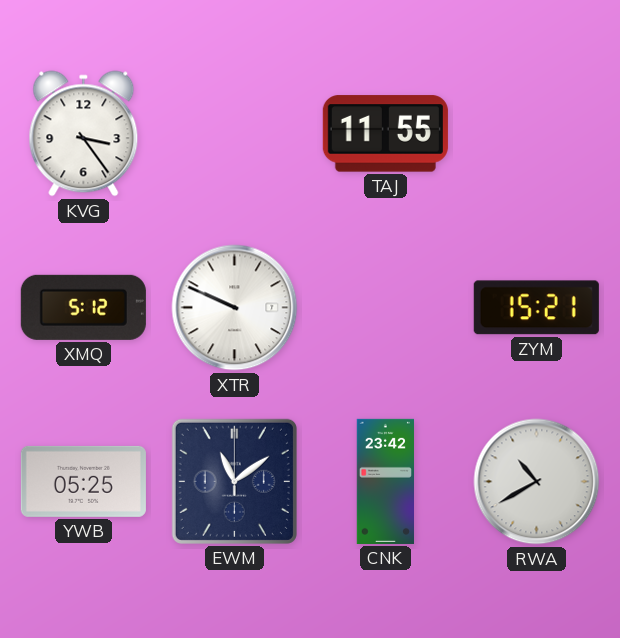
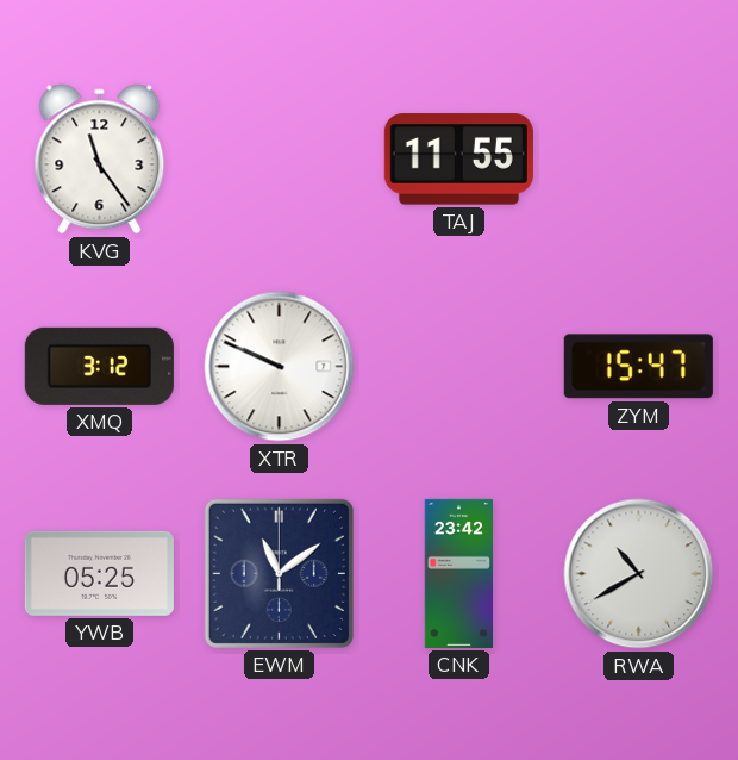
KVG: 3:24 -> 11:24
XMQ: 5:12 -> 3:12
ZYM: 15:21 -> 15:47
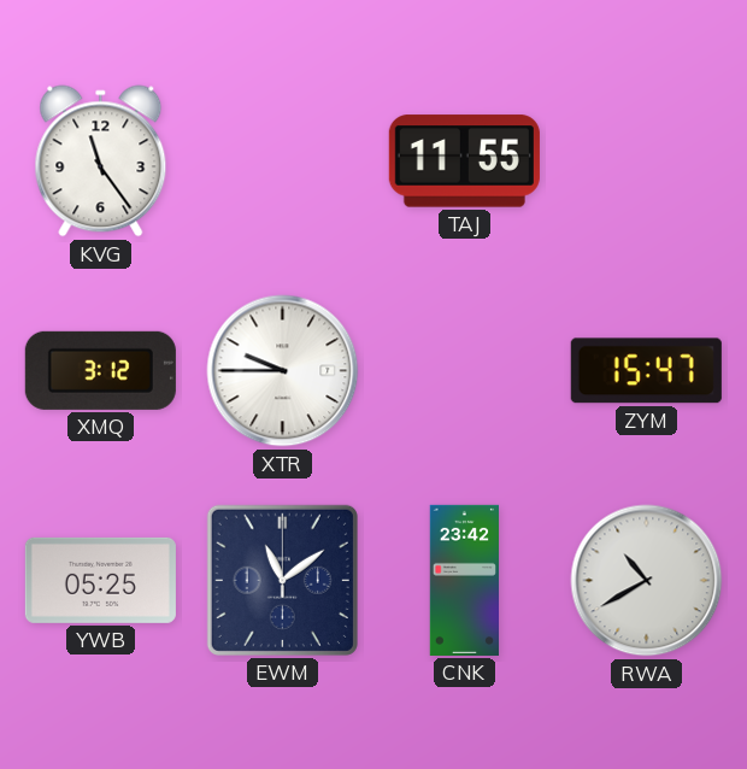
XTR: 9:49 -> 9:45
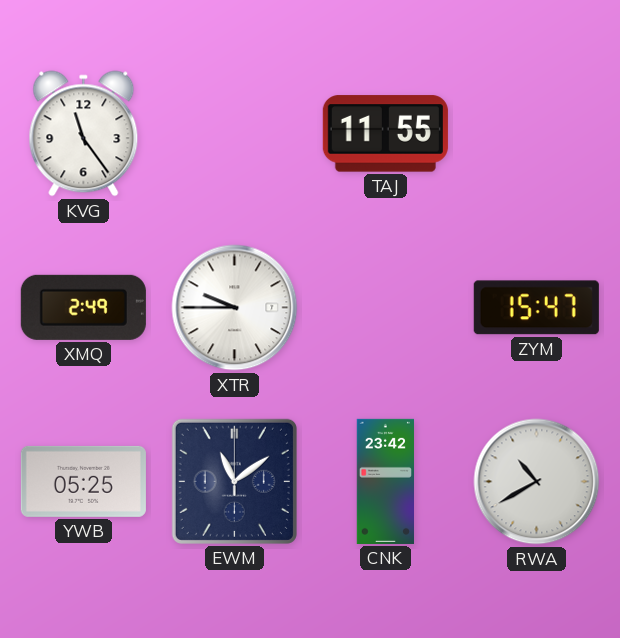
XMQ: 3:12 -> 2:49
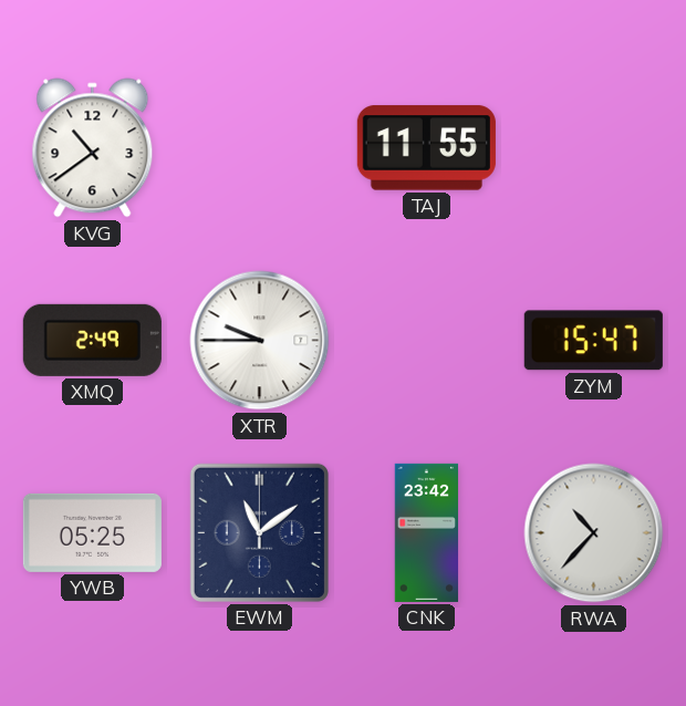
KVG: 11:24 -> 10:39
RWA: 10:40 -> 10:37
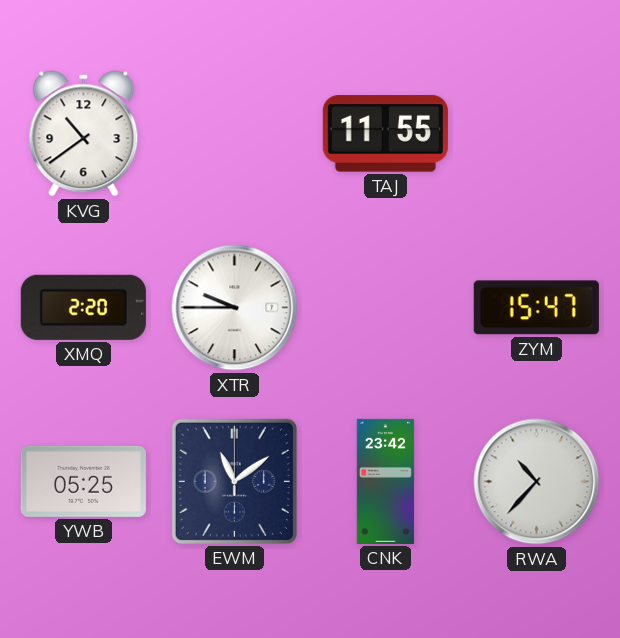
XMQ: 2:49 -> 2:20
